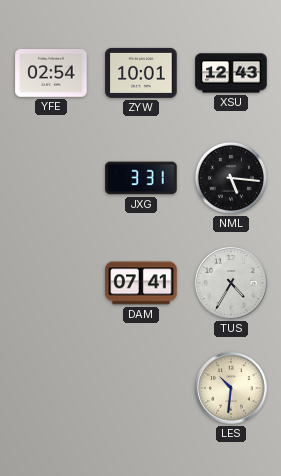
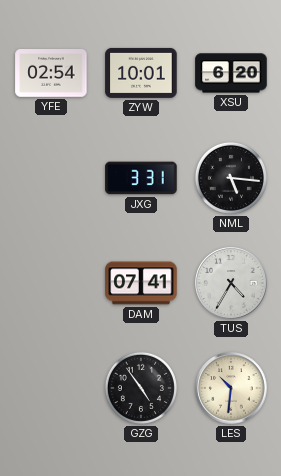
XSU: 12:43 -> 6:20
GZG: none -> 4:54
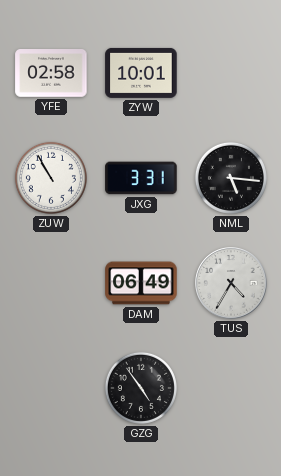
YFE: 02:54 -> 02:58
XSU: 6:20 -> none
ZUW: none -> 10:55
DAM: 07:41 -> 06:49
LES: 10:31 -> none
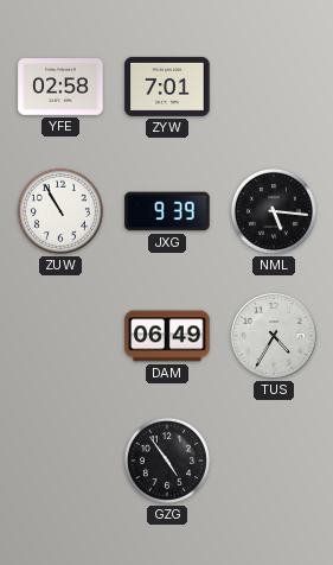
ZYW: 10:01 -> 7:01
JXG: 3:31 -> 9:39
